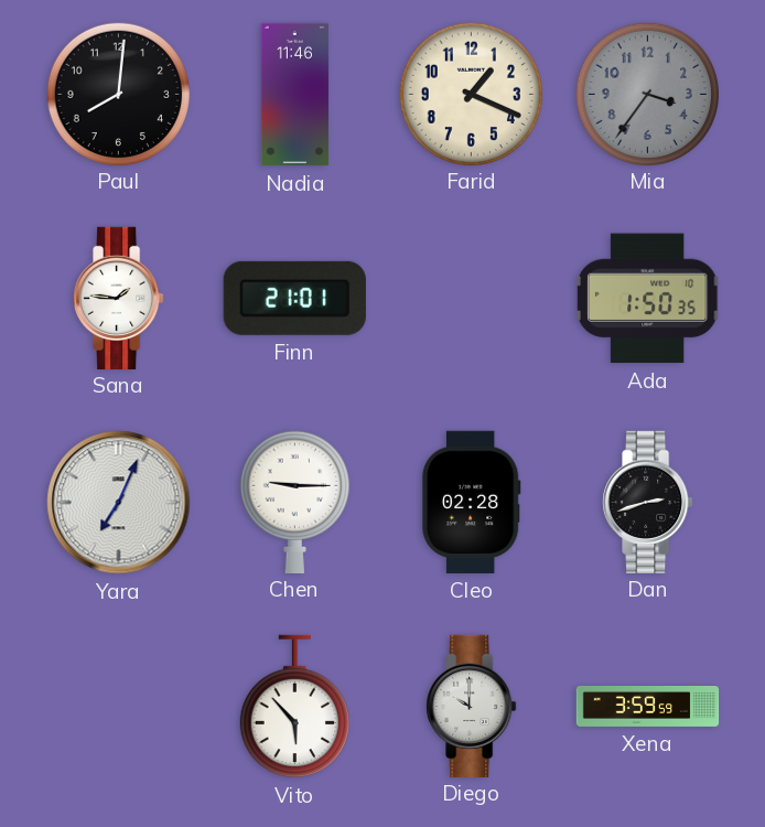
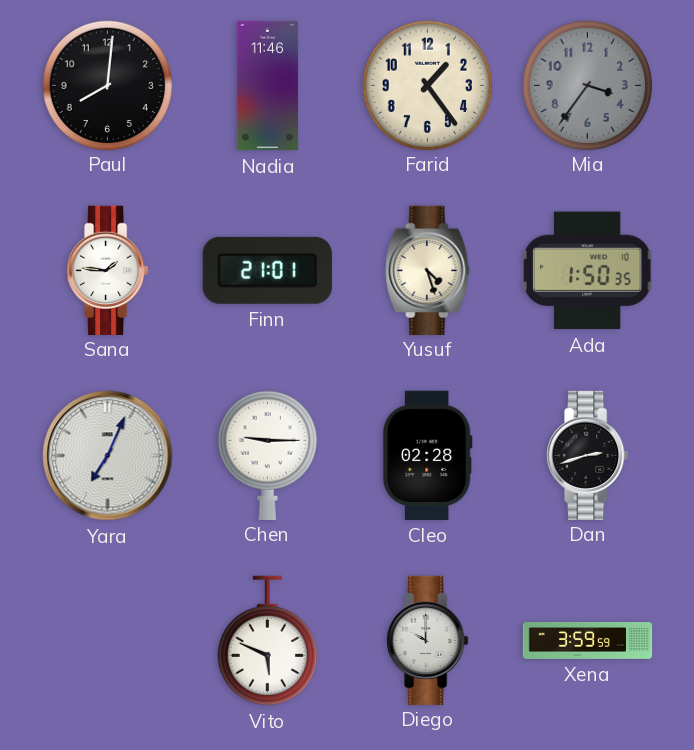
Farid: 1:19 -> 1:24
Yusuf: none -> 4:27
Vito: 5:53 -> 5:49
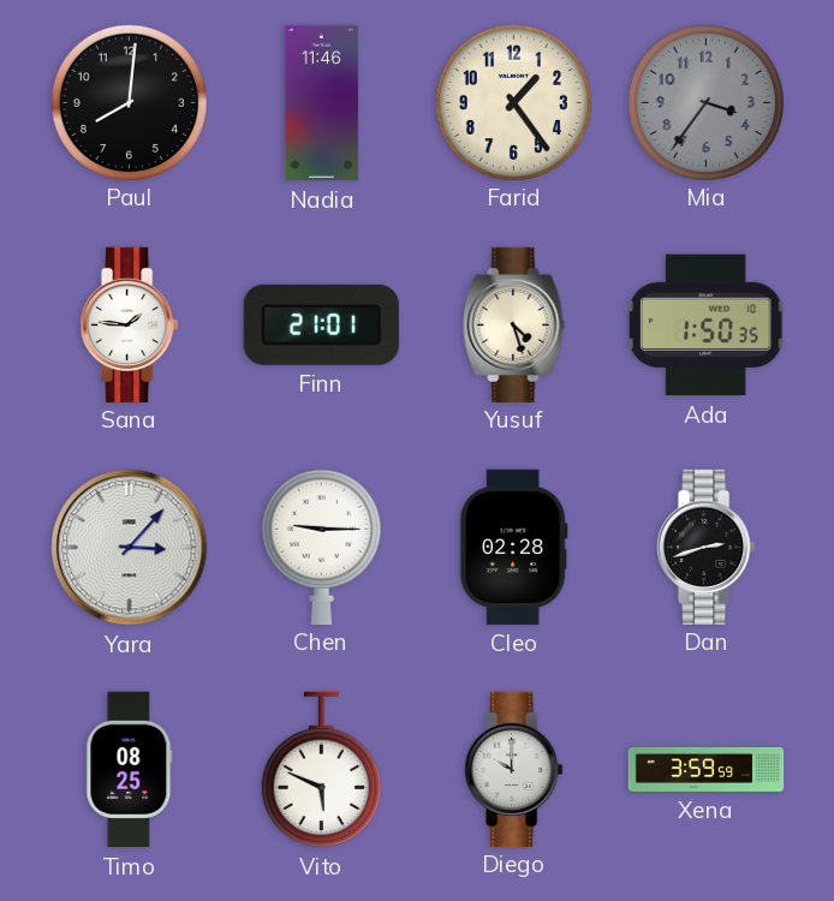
Yara: 7:04 -> 3:07
Timo: none -> 08:25
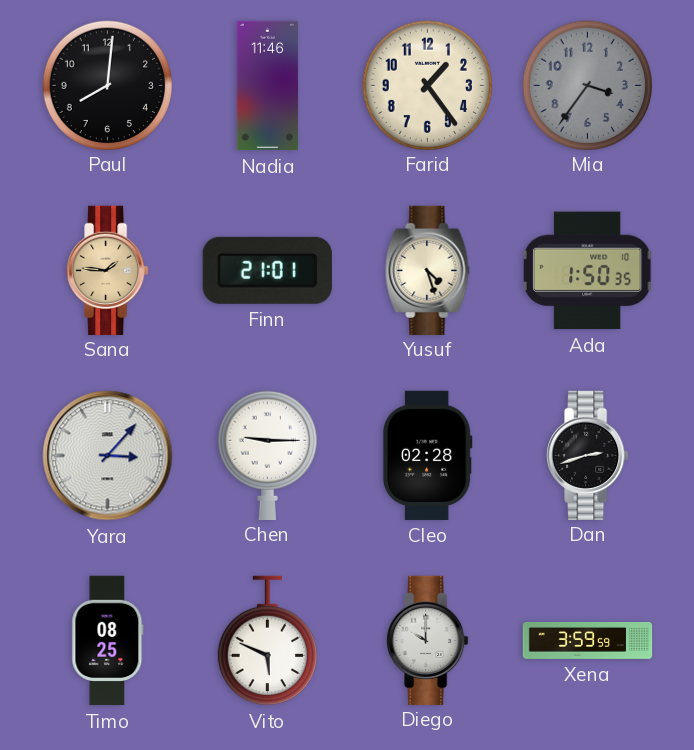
Sana dial: white -> champagne
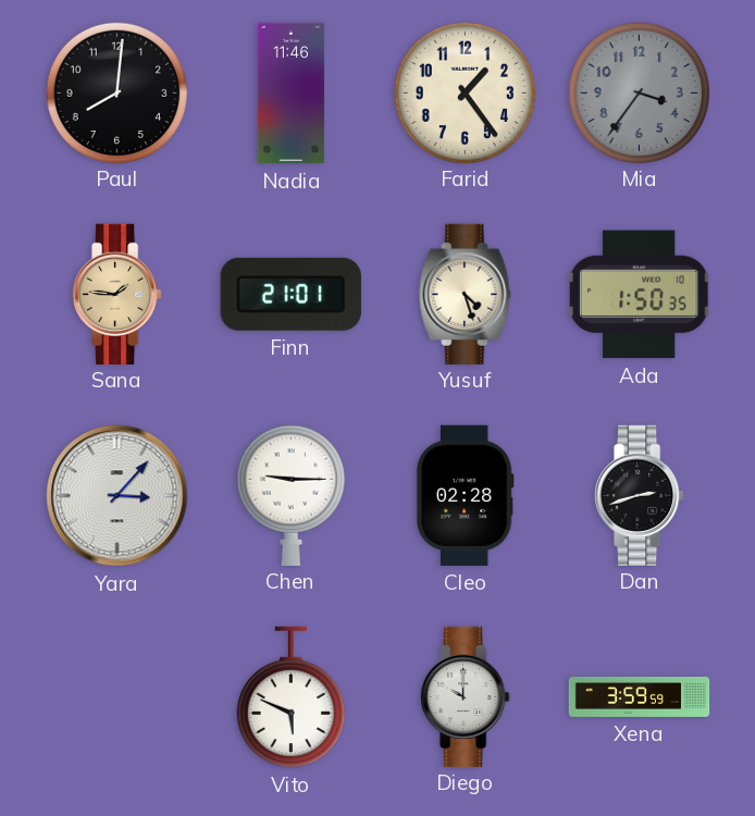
Timo: 08:25 -> none
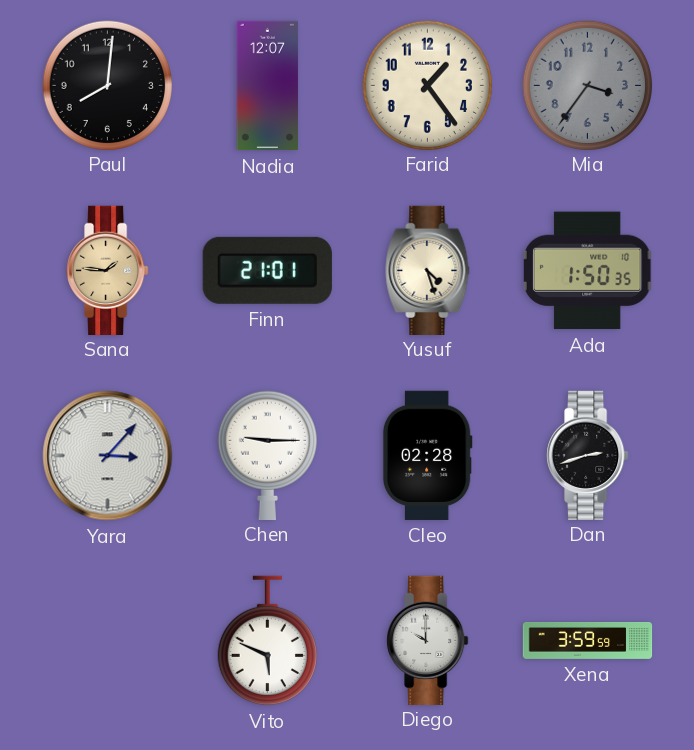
Nadia: 11:46 -> 12:07
